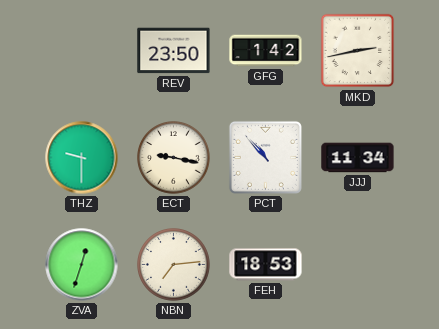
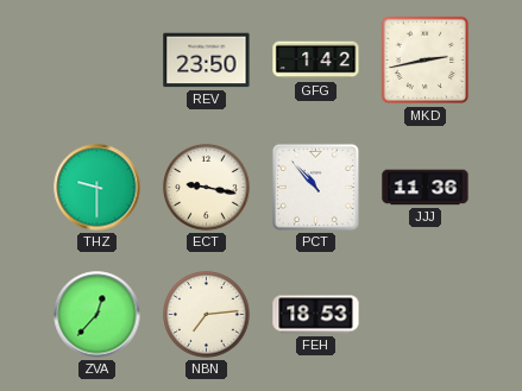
JJJ: 11:34 -> 11:36
ZVA: 12:33 -> 12:37
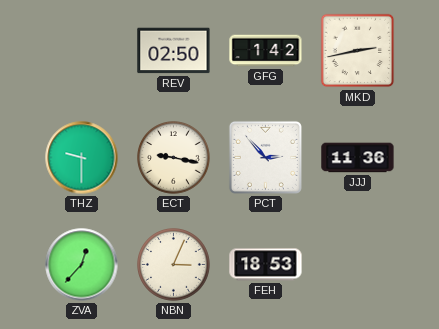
REV: 23:50 -> 02:50
PCT: 10:53 -> 2:53
NBN: 7:14 -> 3:04
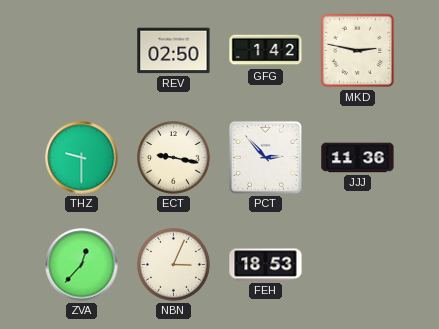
MKD: 2:43 -> 2:47
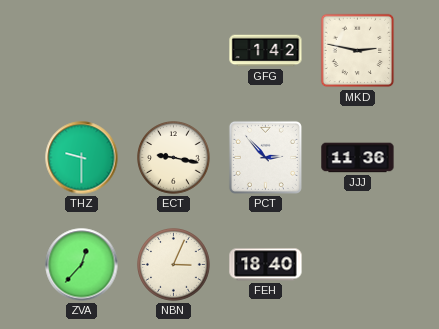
REV: 02:50 -> none
FEH: 18:53 -> 18:40
